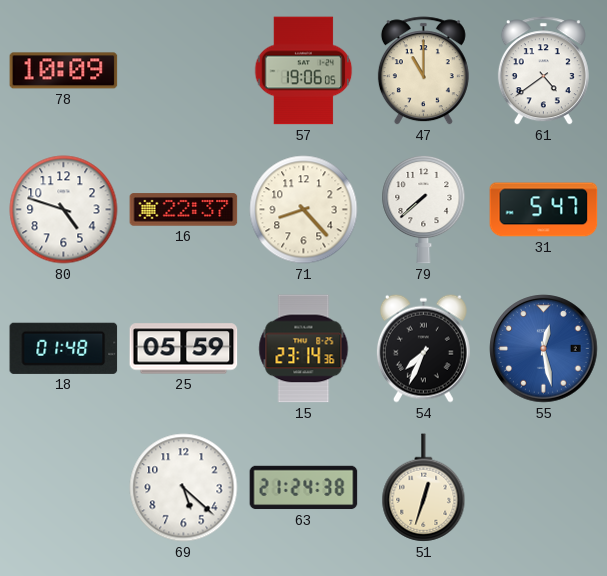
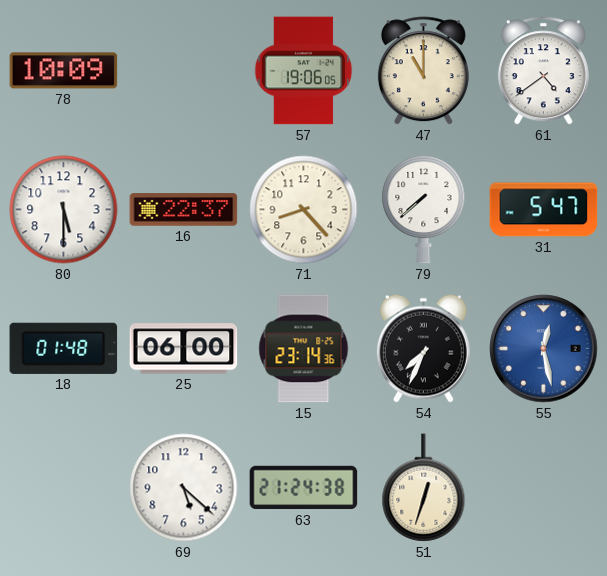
80: 4:48 -> 5:30
25: 05:59 -> 06:00
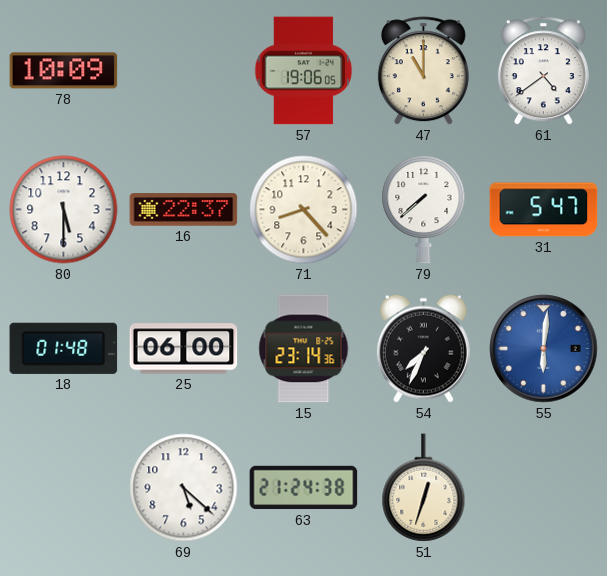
55: 12:28 -> 6:01
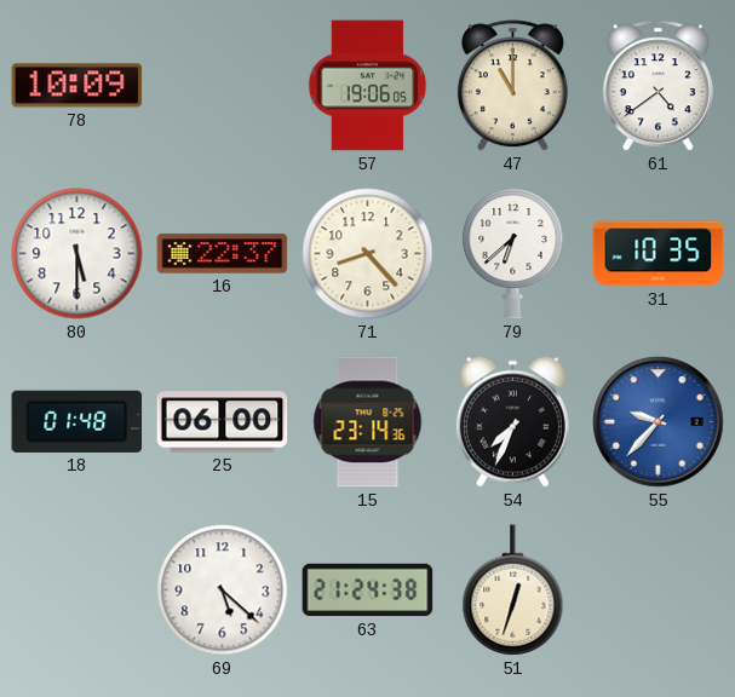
79: 7:38 -> 6:38
31: 5:47 -> 10:35
55: 6:01 -> 9:37
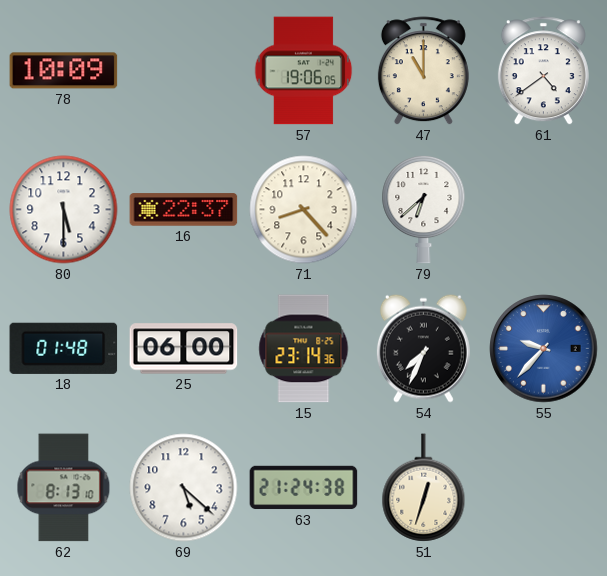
31: 10:35 -> none
62: none -> 8:13
